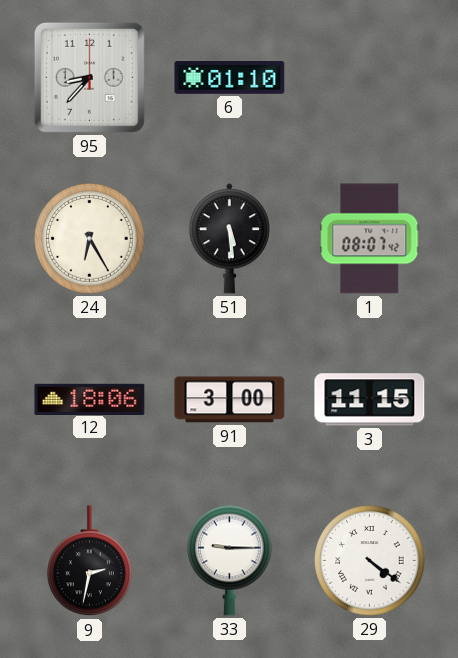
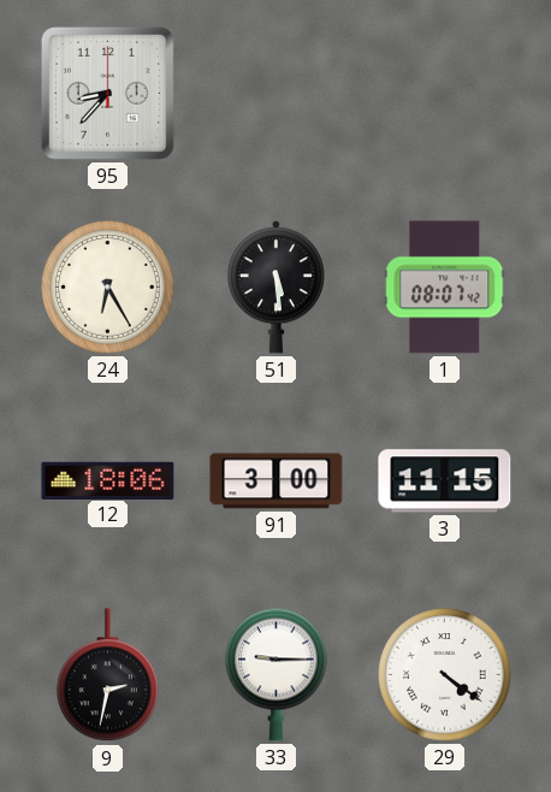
6: 01:10 -> none
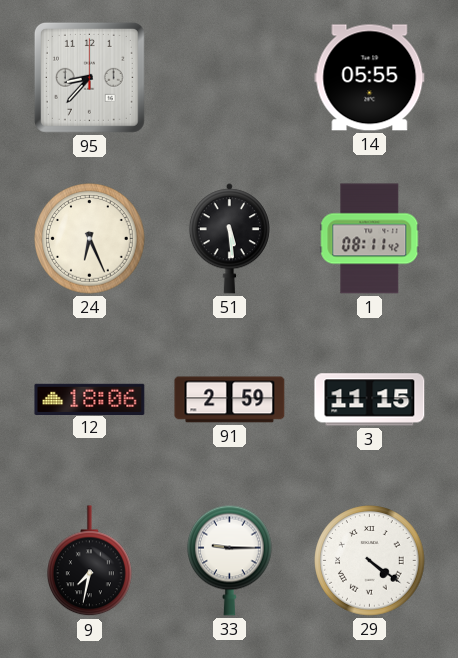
14: none -> 05:55
24: 6:25 -> 6:26
1: 08:07 -> 08:11
91: 3:00 -> 2:59
9: 2:32 -> 7:32
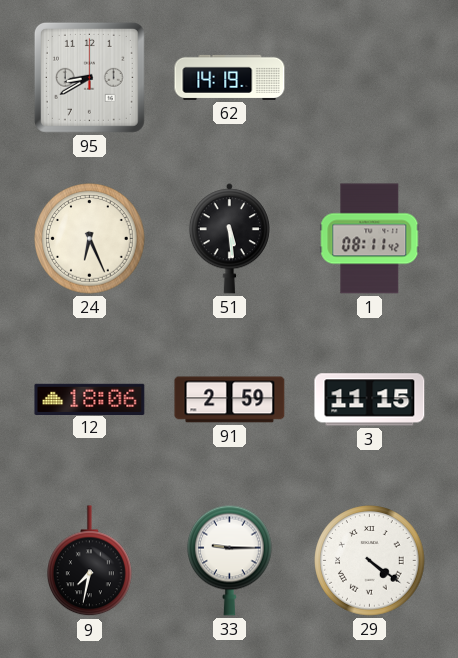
95: 8:37 -> 8:40
62: none -> 14:19
14: 05:55 -> none
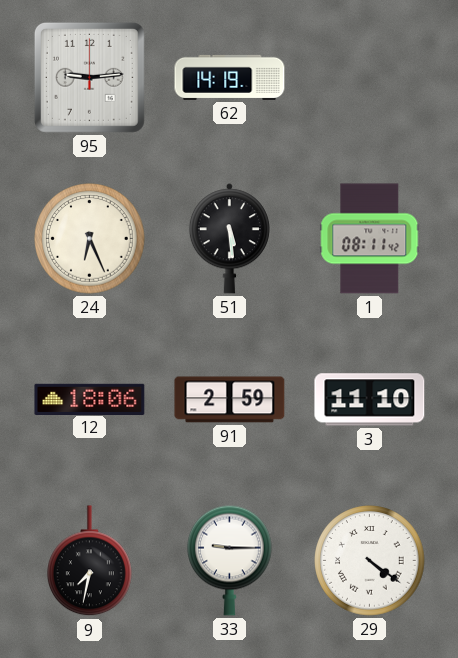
95: 8:40 -> 9:14
3: 11:15 -> 11:10
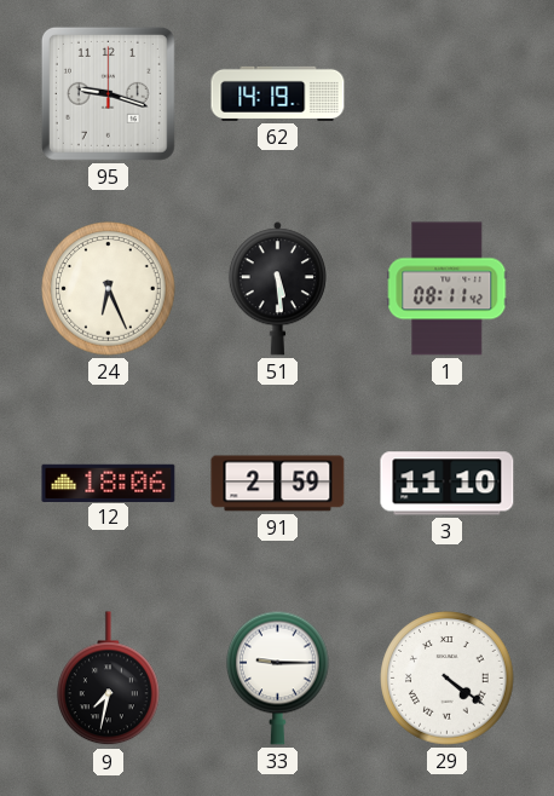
95: 9:14 -> 9:18
